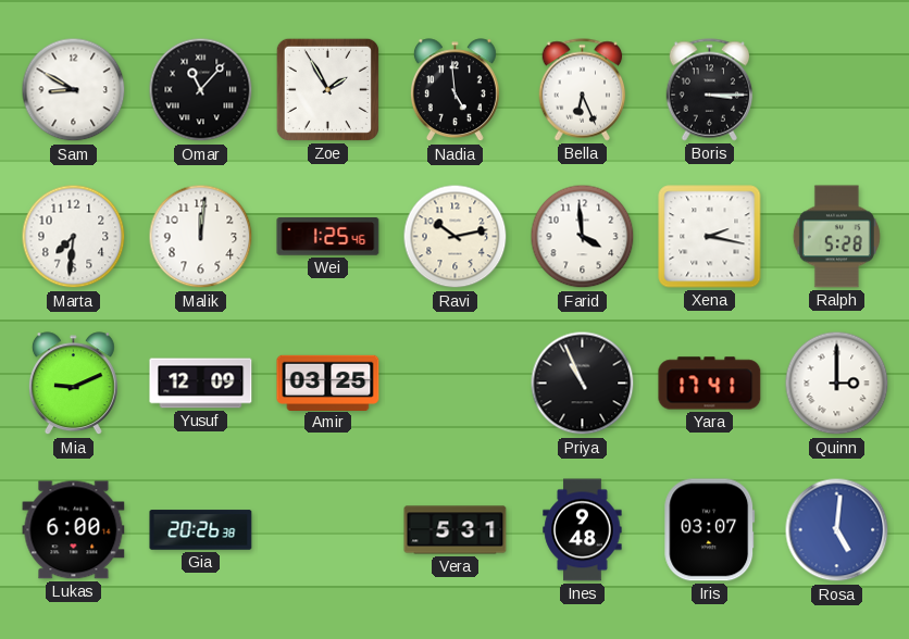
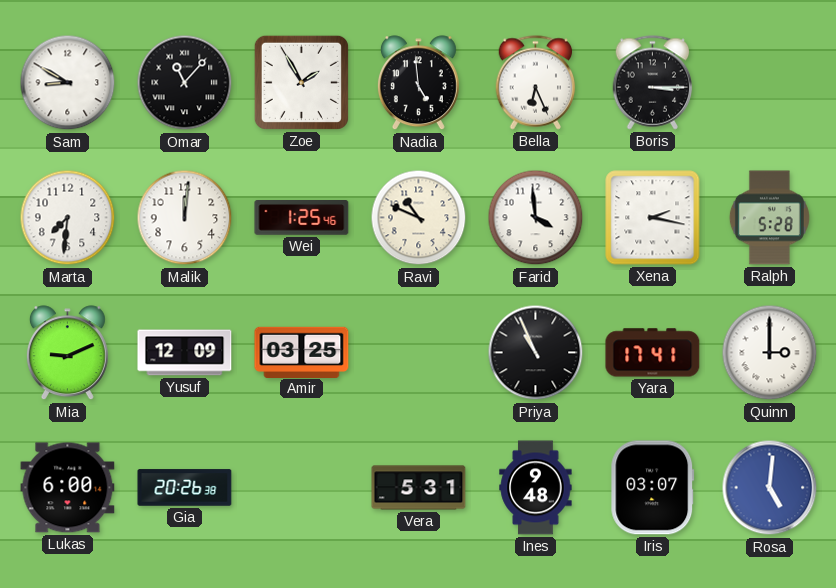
Ravi: 10:13 -> 10:49
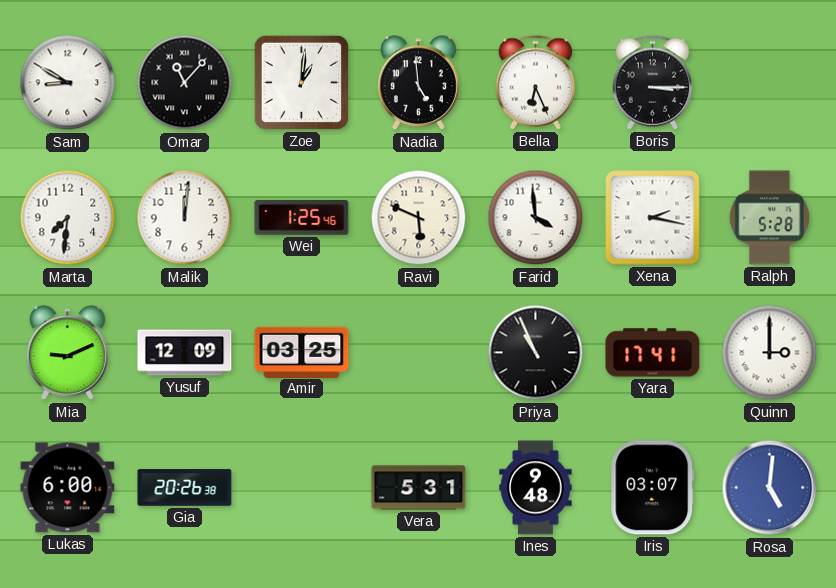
Zoe: 1:55 -> 1:01
Ravi: 10:49 -> 5:49
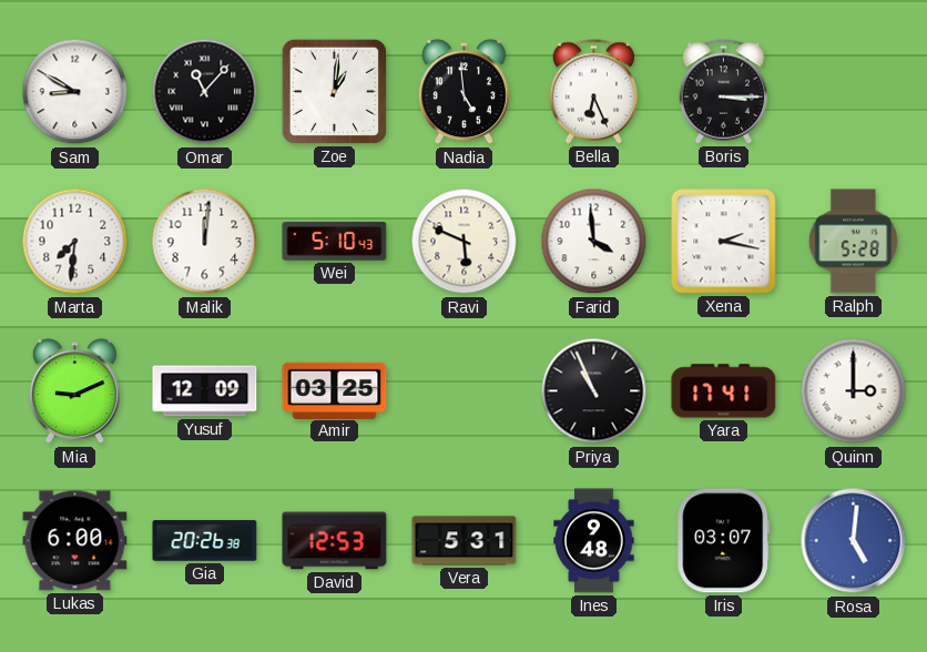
Wei: 1:25 -> 5:10
David: none -> 12:53
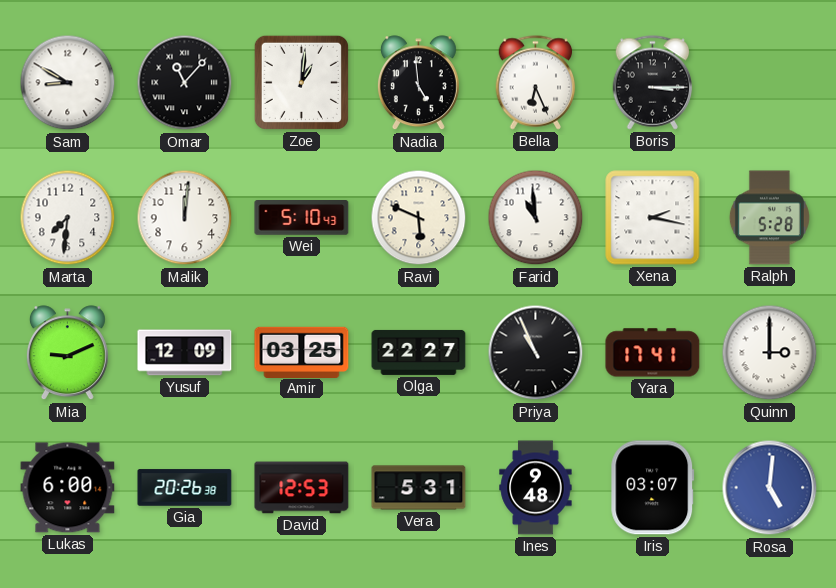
Farid: 3:59 -> 10:59
Olga: none -> 22:27
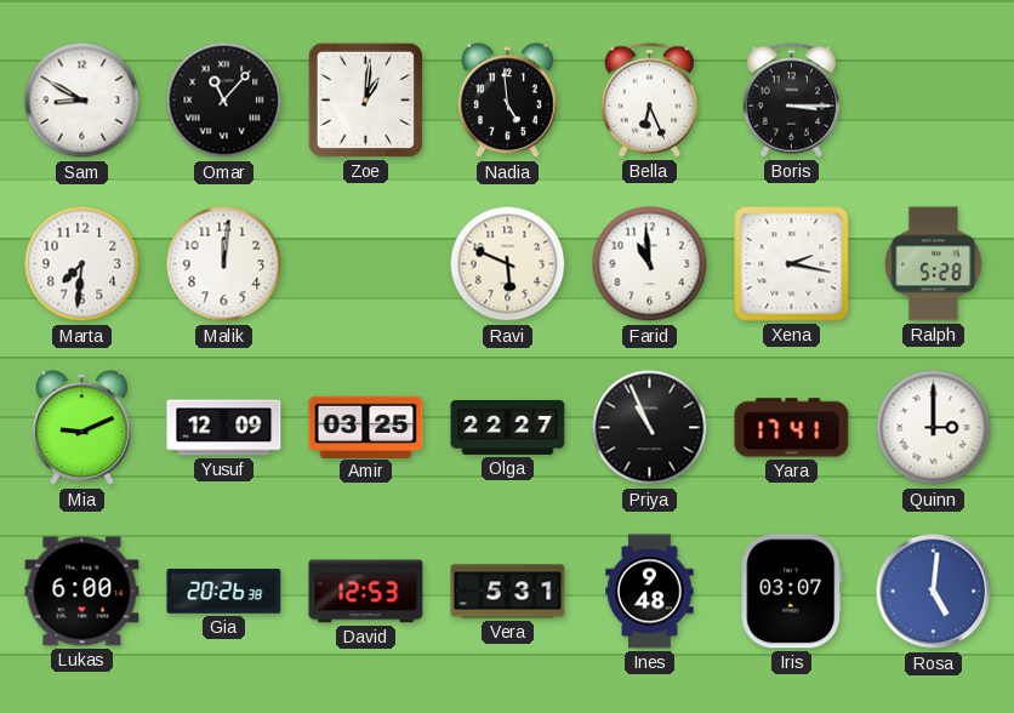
Wei: 5:10 -> none
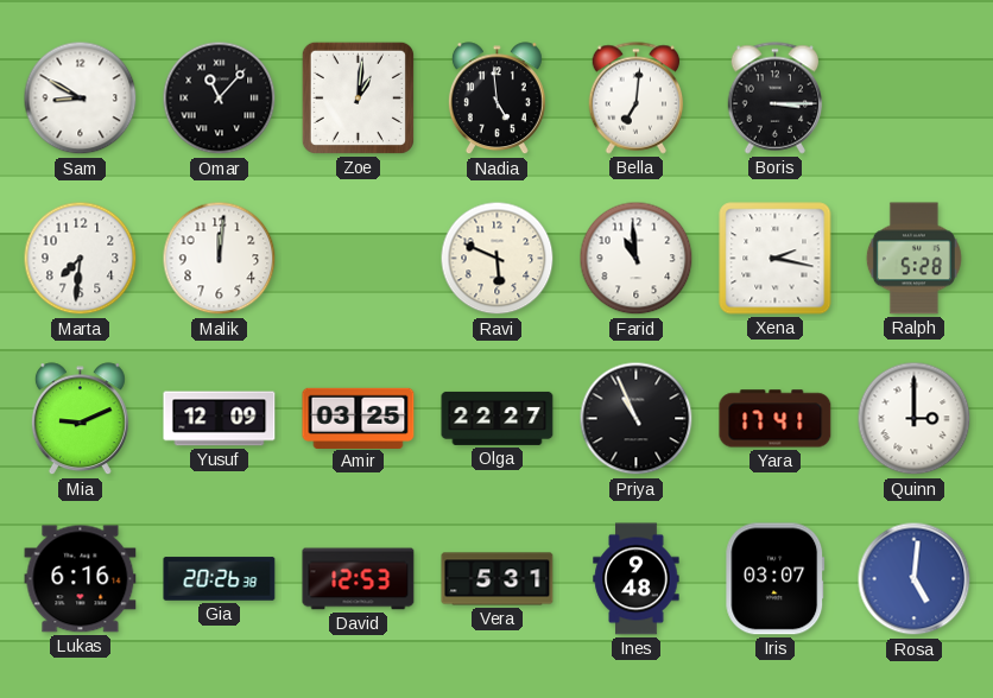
Bella: 6:26 -> 7:01
Lukas: 6:00 -> 6:16
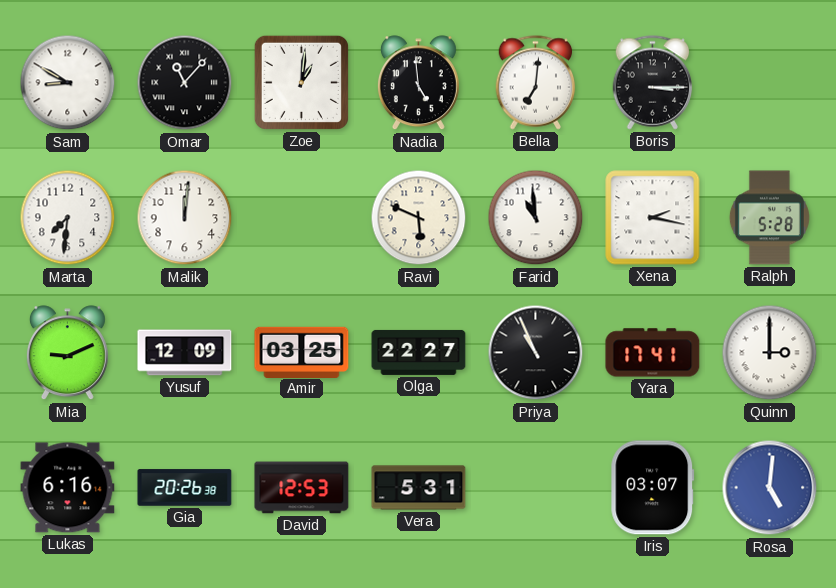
Ines: 9:48 -> none
